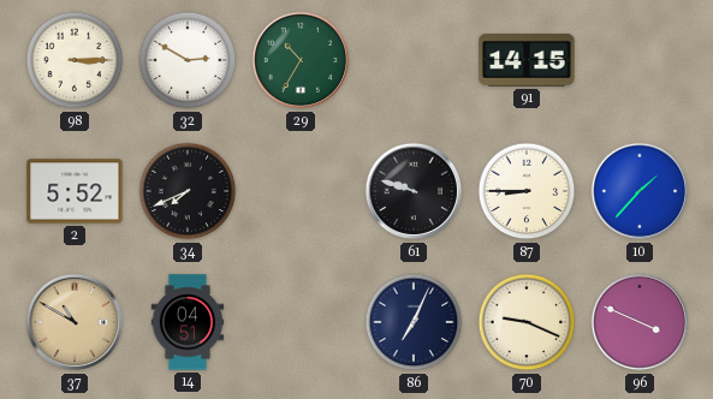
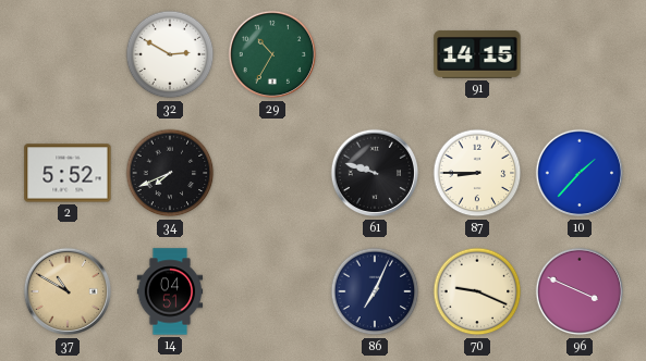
98: 3:15 -> none
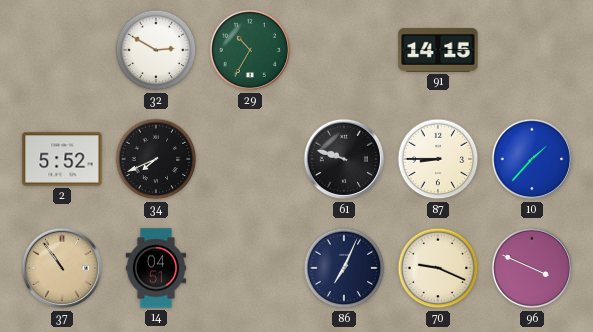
37: 10:50 -> 10:54
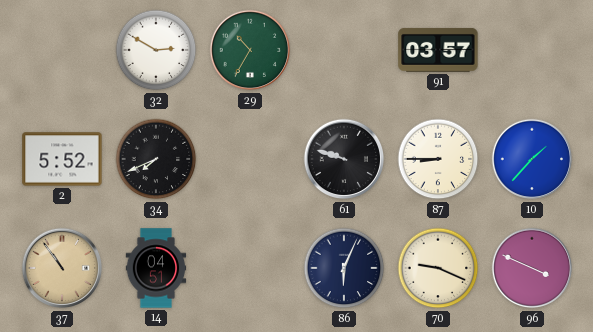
91: 14:15 -> 03:57
86: 7:04 -> 6:04
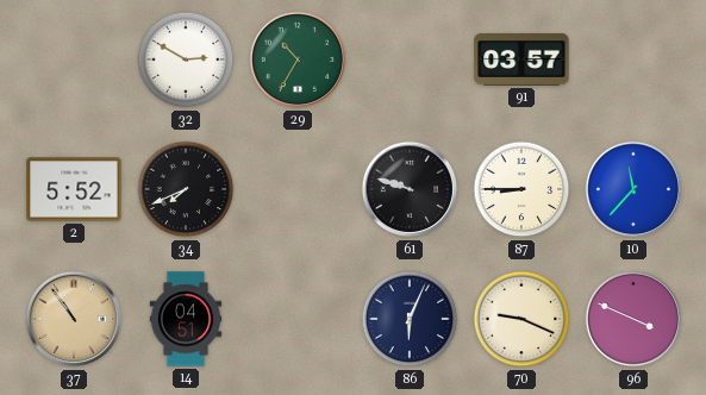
10: 1:37 -> 11:37
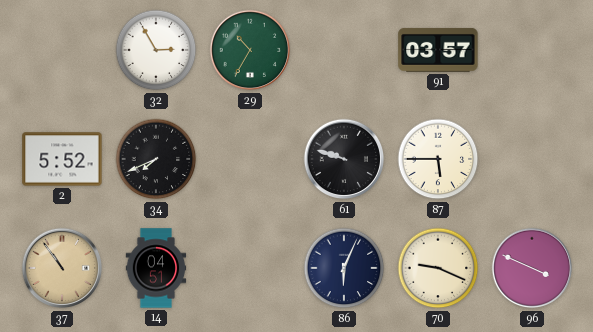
32: 2:50 -> 2:55
87: 8:45 -> 5:45
10: 11:37 -> none
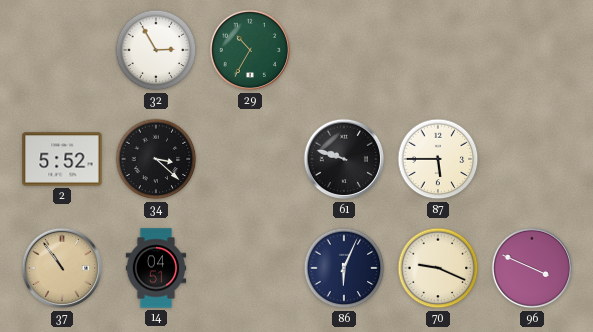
91: 03:57 -> none
34: 7:41 -> 3:22
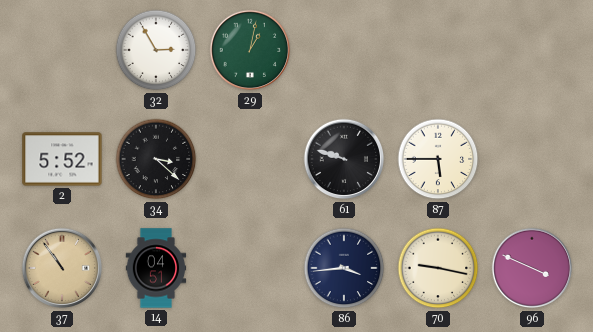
29: 10:35 -> 1:02
86: 6:04 -> 3:44
70: 9:19 -> 9:17
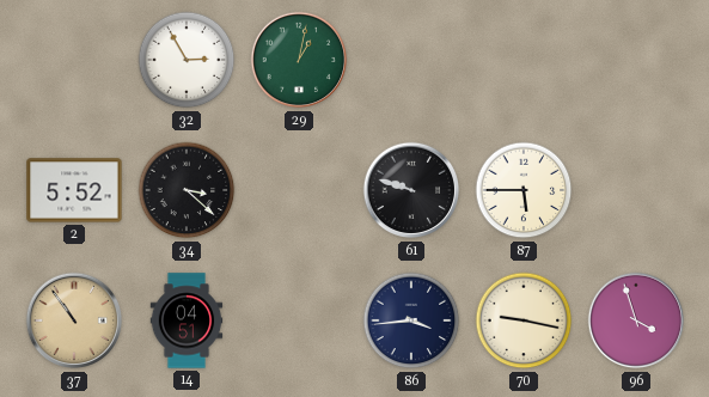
96: 3:49 -> 3:57
